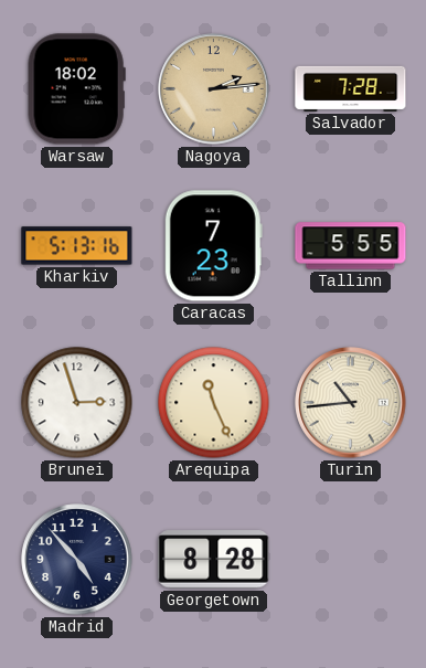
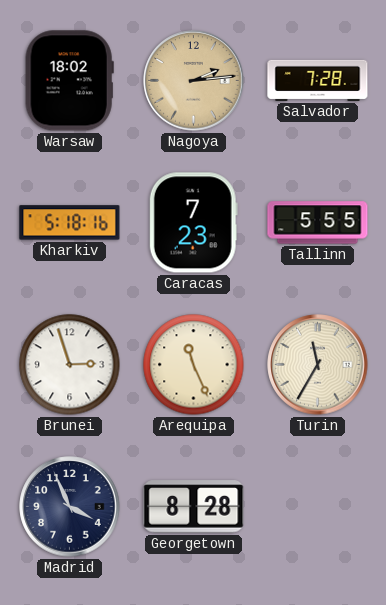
Kharkiv: 5:13 -> 5:18
Turin: 10:44 -> 11:35
Madrid: 4:53 -> 3:56
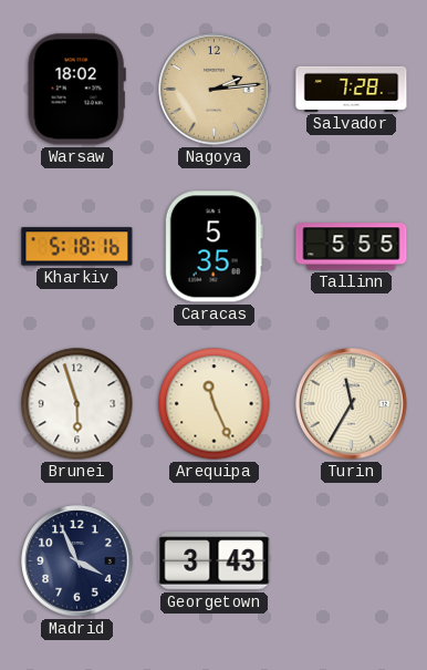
Caracas: 7:23 -> 5:35
Brunei: 2:57 -> 5:57
Georgetown: 8:28 -> 3:43
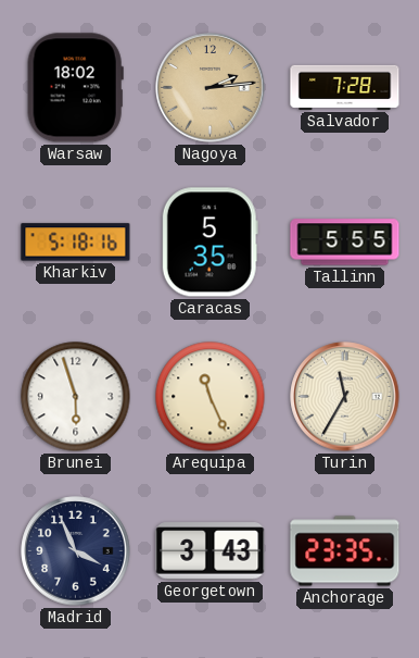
Anchorage: none -> 23:35
